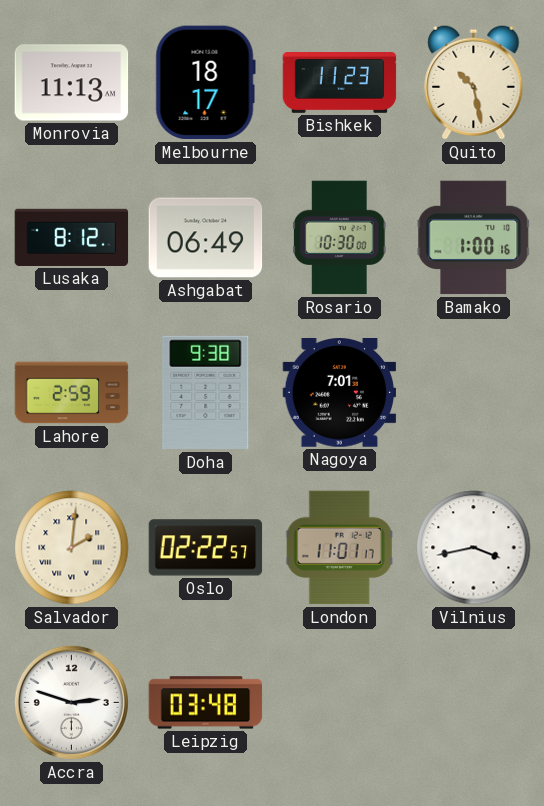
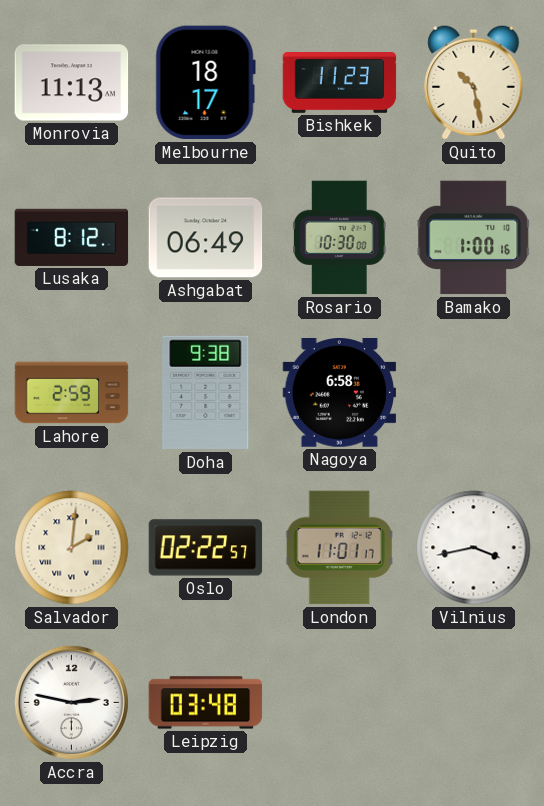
Nagoya: 7:01 -> 6:58
Accra: 2:48 -> 2:47
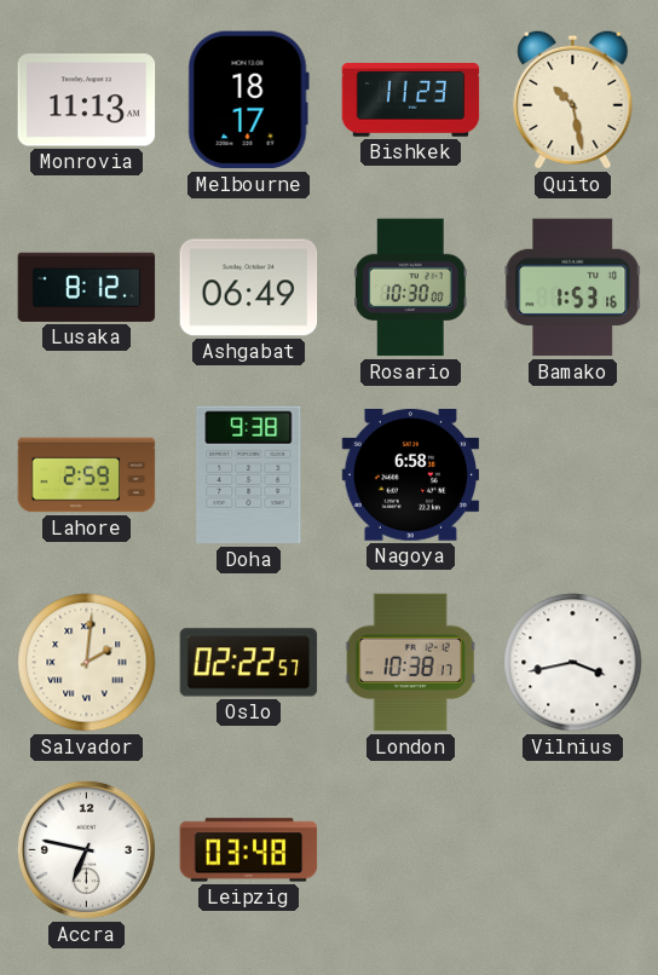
Bamako: 1:00 -> 1:53
London: 11:01 -> 10:38
Accra: 2:47 -> 6:47
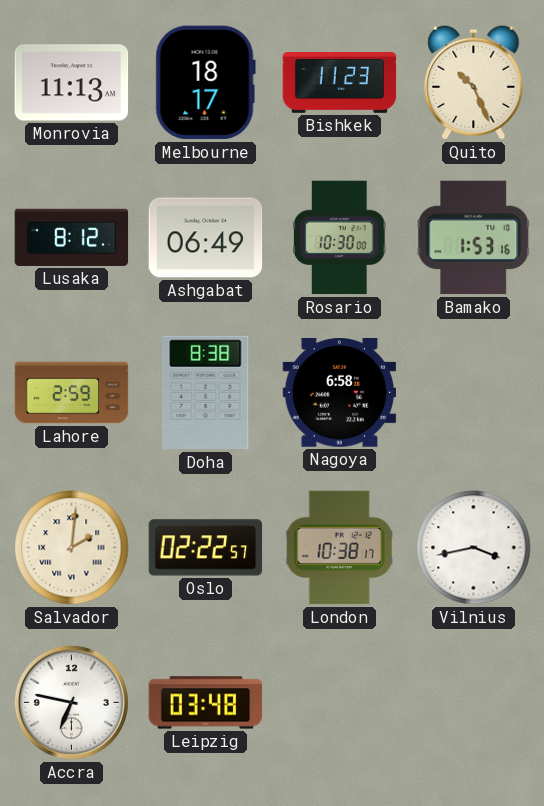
Quito: 10:28 -> 10:26
Doha: 9:38 -> 8:38
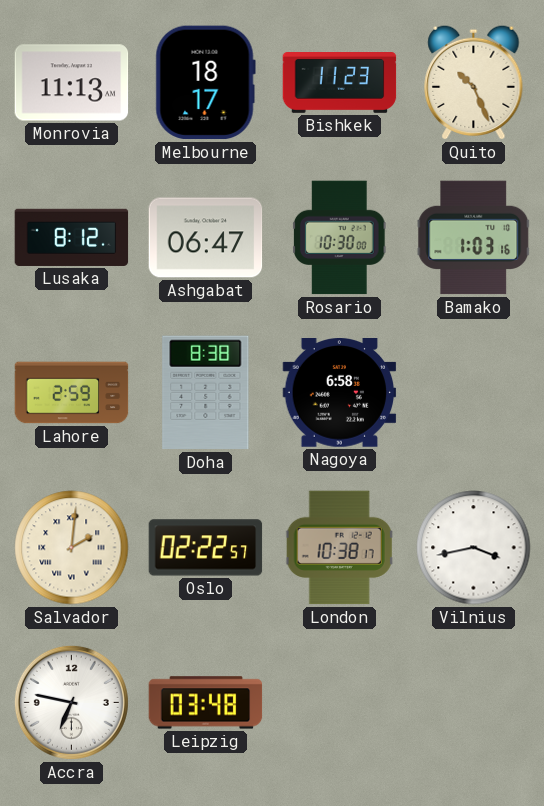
Ashgabat: 06:49 -> 06:47
Bamako: 1:53 -> 1:03
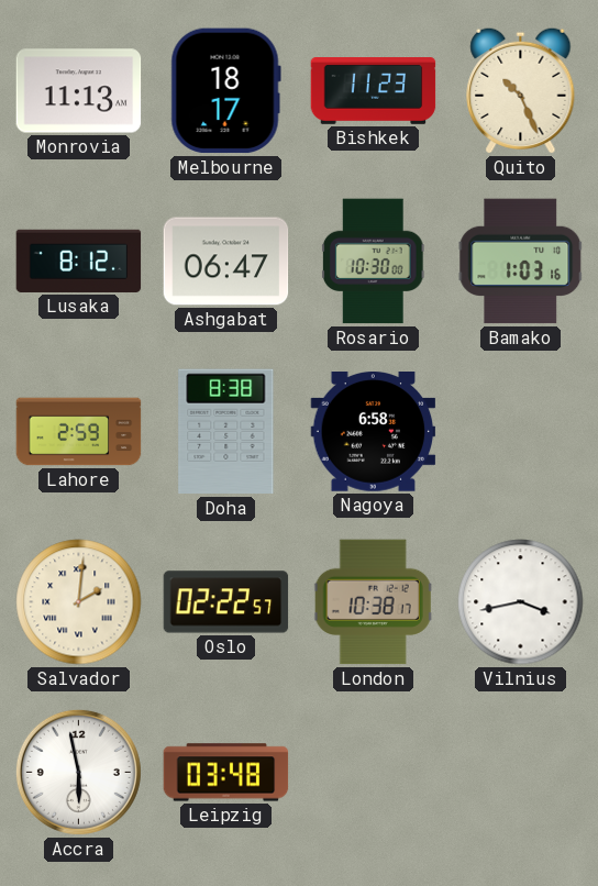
Accra: 6:47 -> 5:58
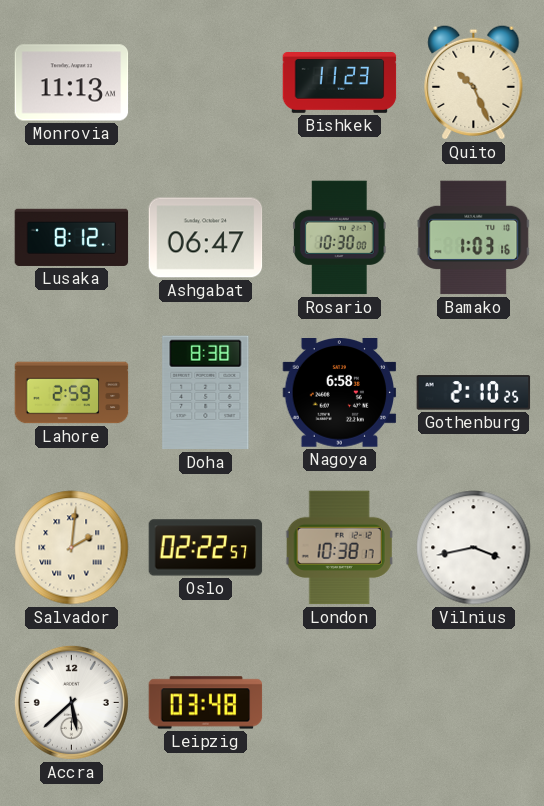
Melbourne: 18:17 -> none
Gothenburg: none -> 2:10
Accra: 5:58 -> 5:38
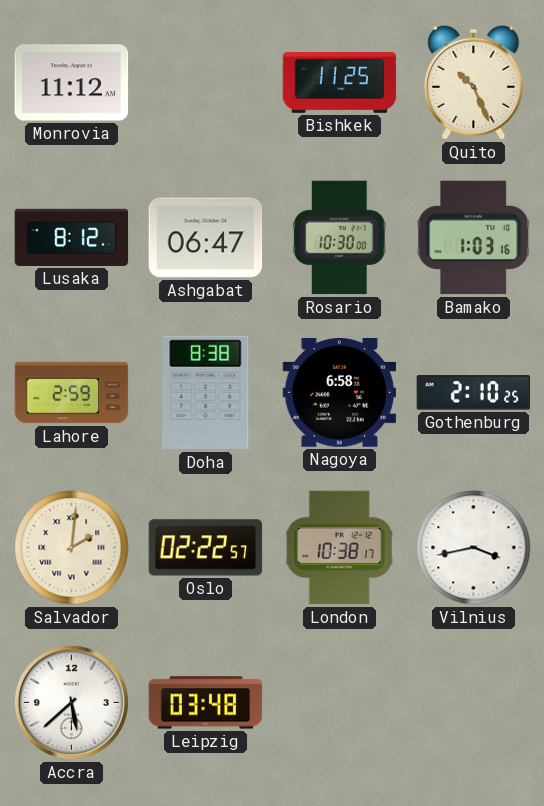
Monrovia: 11:13 -> 11:12
Bishkek: 11:23 -> 11:25
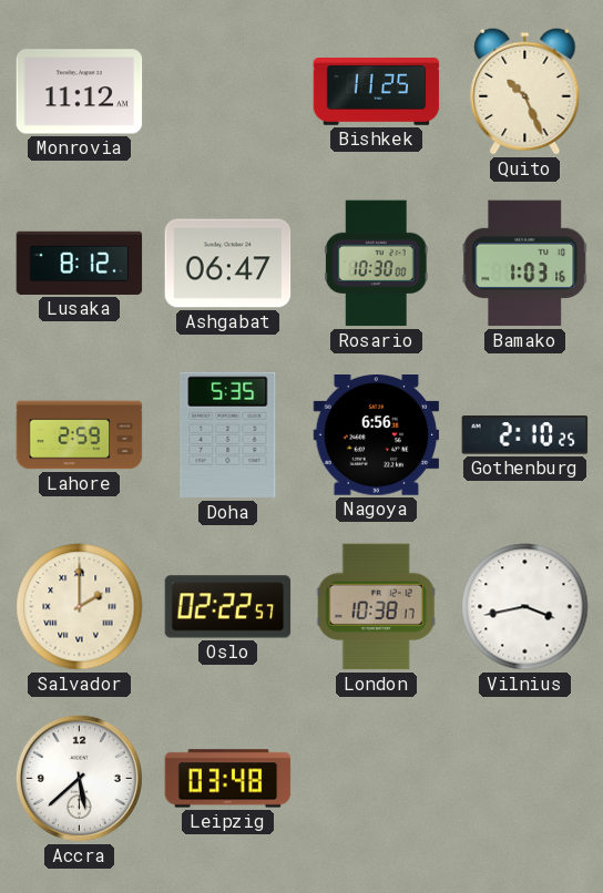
Doha: 8:38 -> 5:35
Nagoya: 6:58 -> 6:56
Salvador: 2:01 -> 2:00
